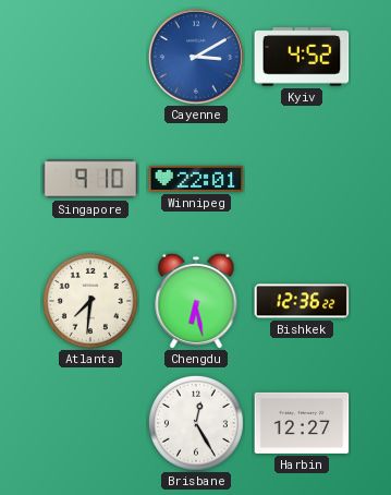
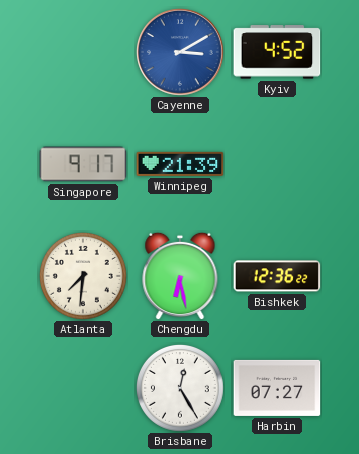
Singapore: 9:10 -> 9:17
Winnipeg: 22:01 -> 21:39
Harbin: 12:27 -> 07:27
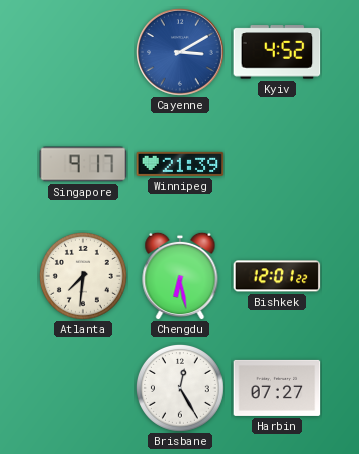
Bishkek: 12:36 -> 12:01
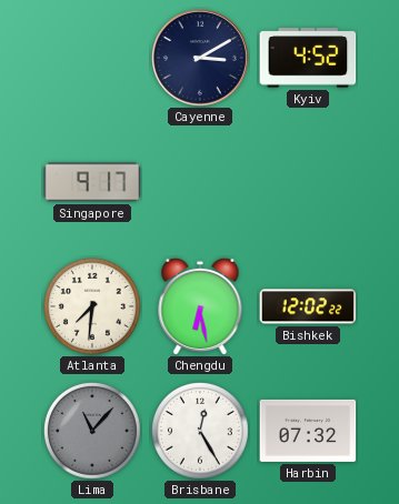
Cayenne dial: blue -> navy
Winnipeg: 21:39 -> none
Bishkek: 12:01 -> 12:02
Lima: none -> 11:07
Harbin: 07:27 -> 07:32
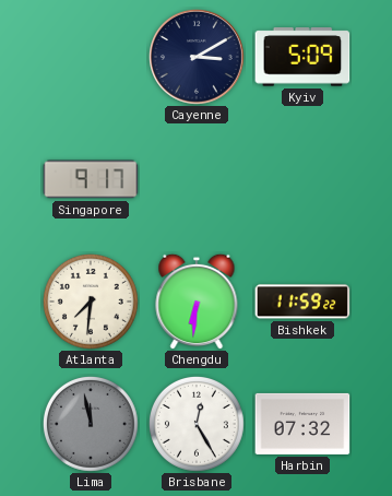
Kyiv: 4:52 -> 5:09
Chengdu: 6:28 -> 6:31
Bishkek: 12:02 -> 11:59
Lima: 11:07 -> 11:58
